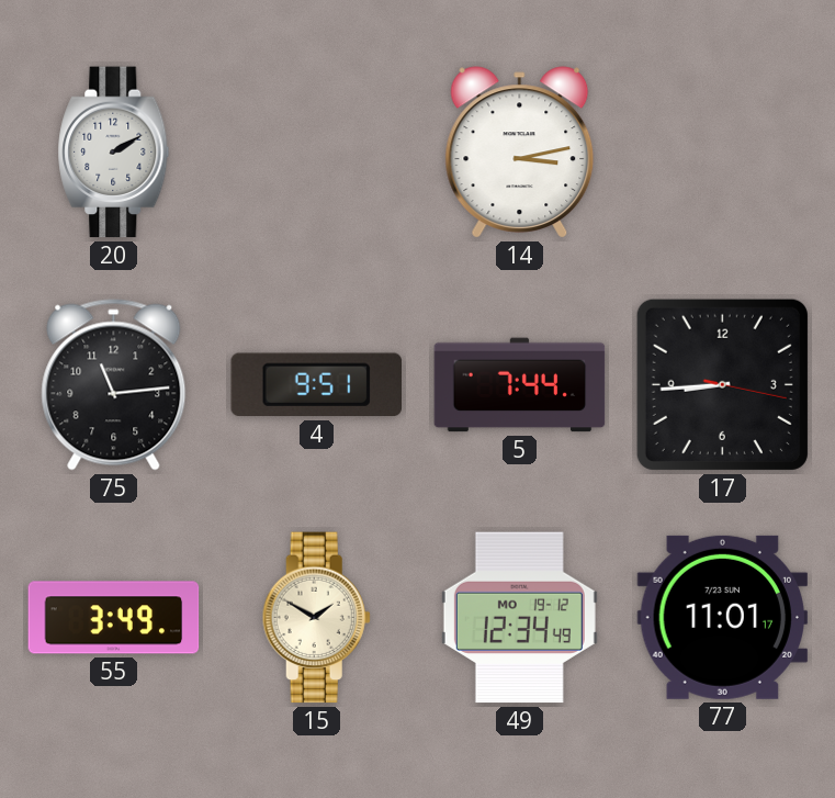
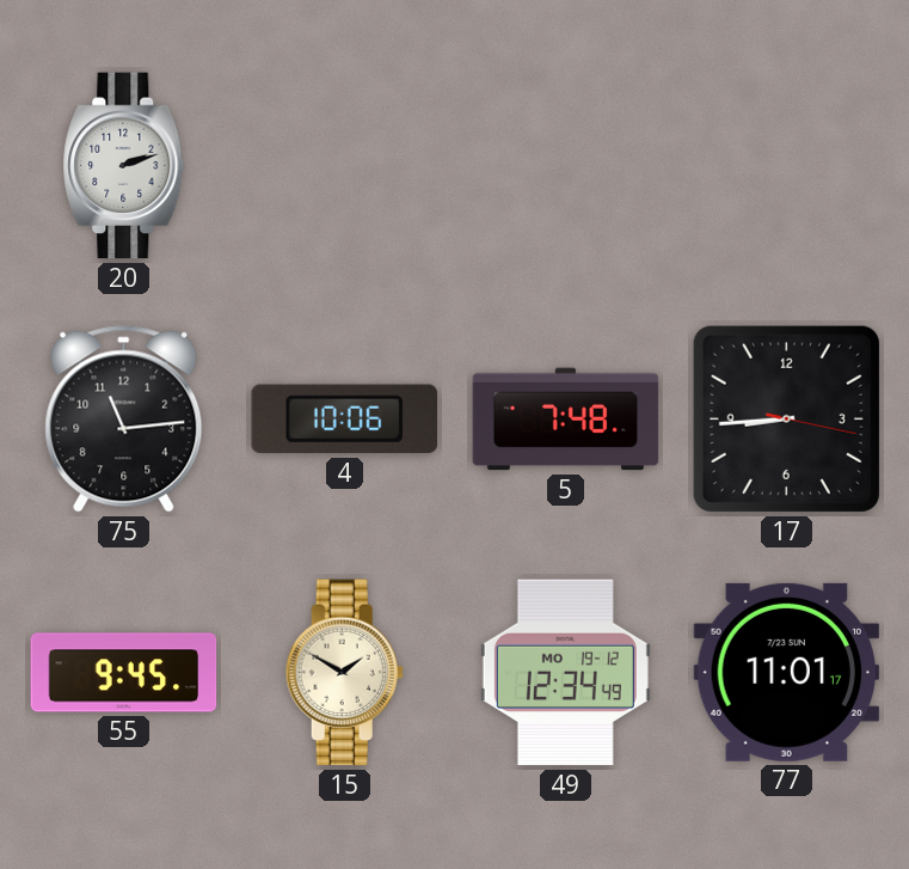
20: 2:10 -> 2:12
14: 3:13 -> none
4: 9:51 -> 10:06
5: 7:44 -> 7:48
55: 3:49 -> 9:45
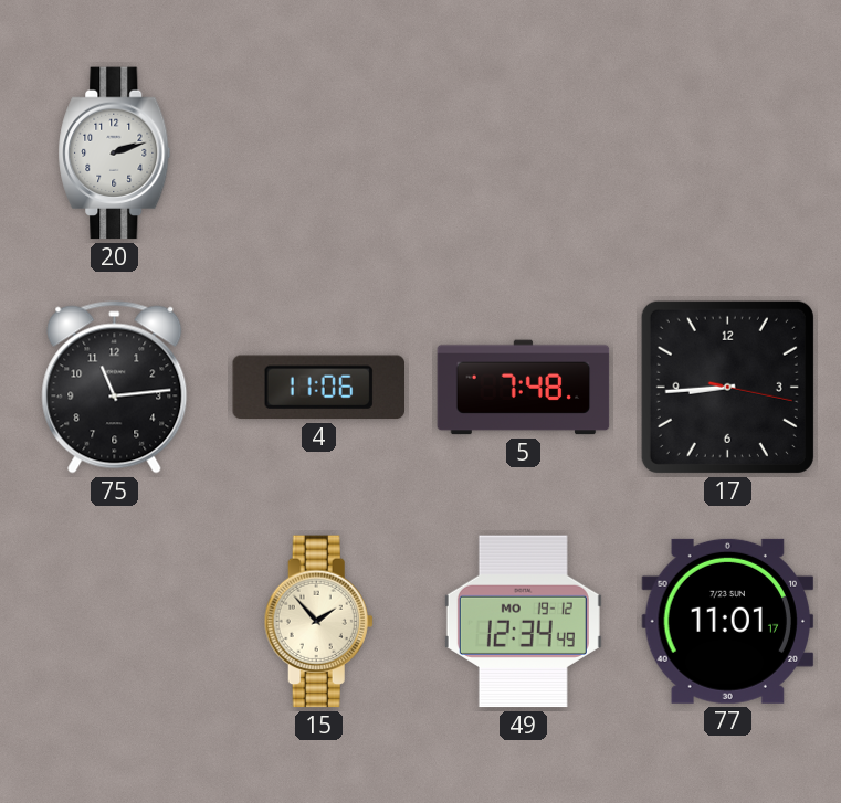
4: 10:06 -> 11:06
55: 9:45 -> none
15: 1:50 -> 1:53
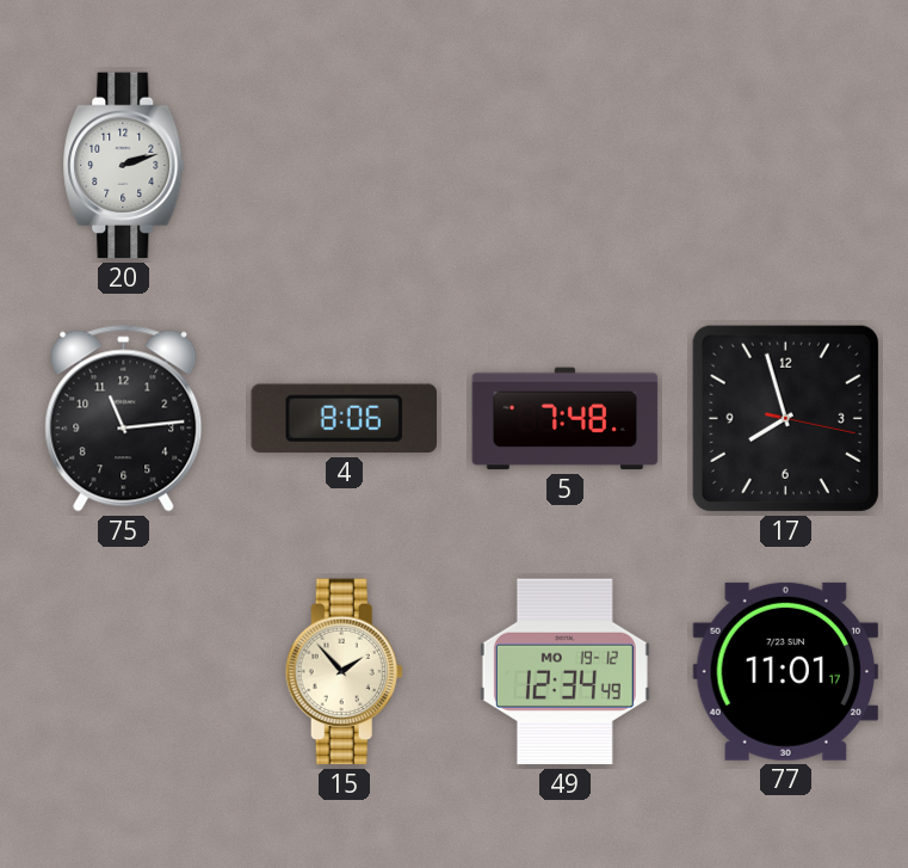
4: 11:06 -> 8:06
17: 8:44 -> 7:57
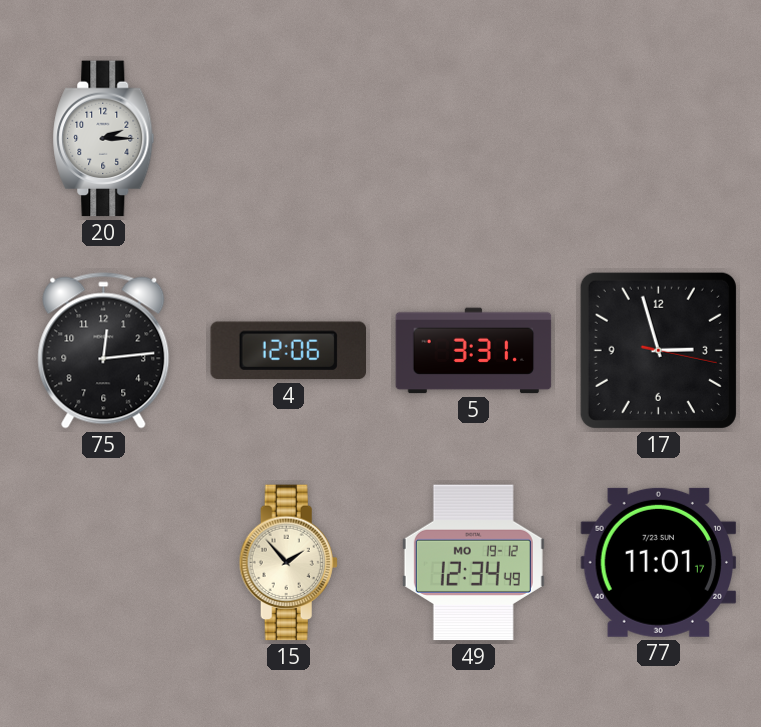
20: 2:12 -> 2:15
75: 11:14 -> 12:14
4: 8:06 -> 12:06
5: 7:48 -> 3:31
17: 7:57 -> 2:57
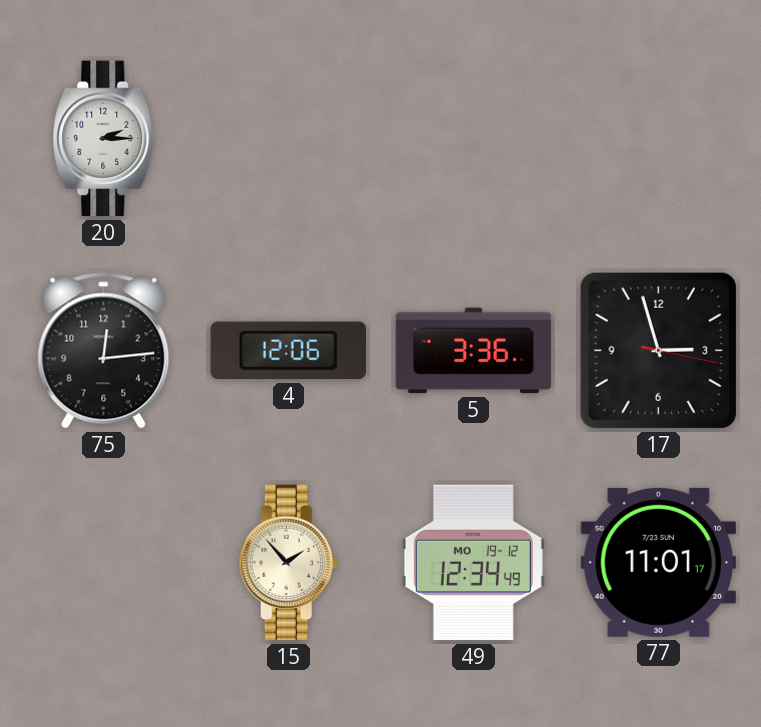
5: 3:31 -> 3:36
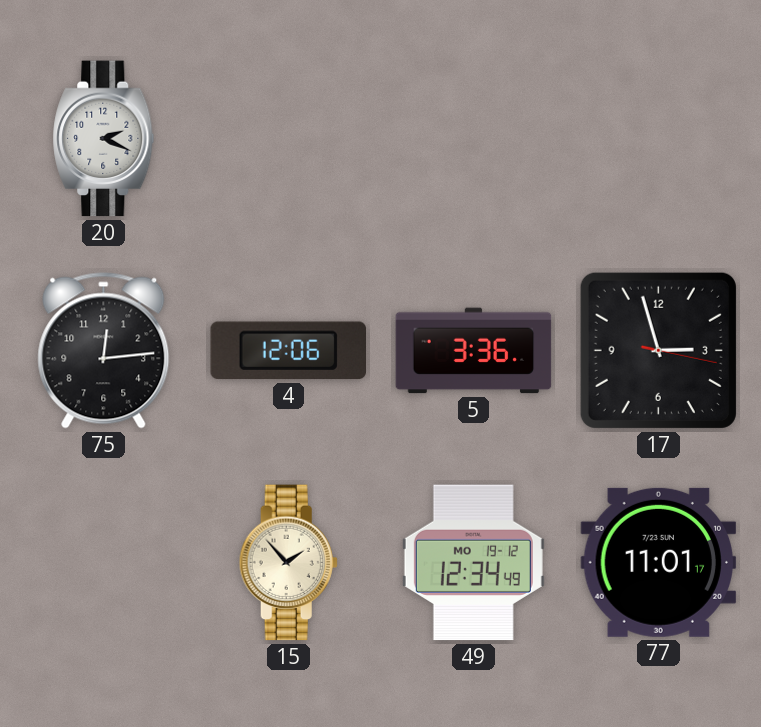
20: 2:15 -> 2:19
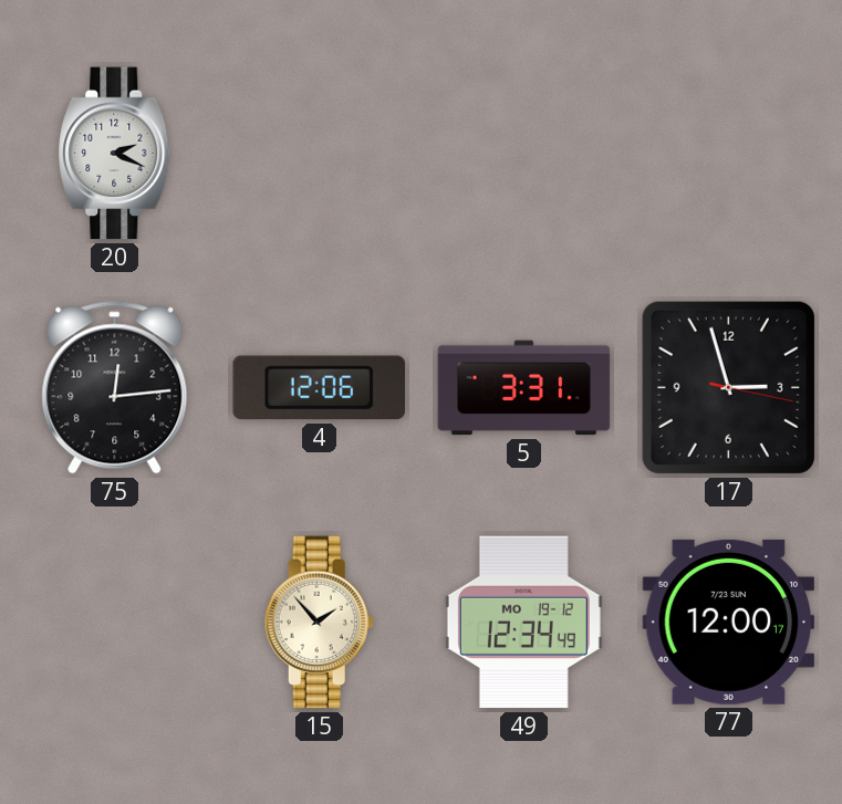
5: 3:36 -> 3:31
77: 11:01 -> 12:00
